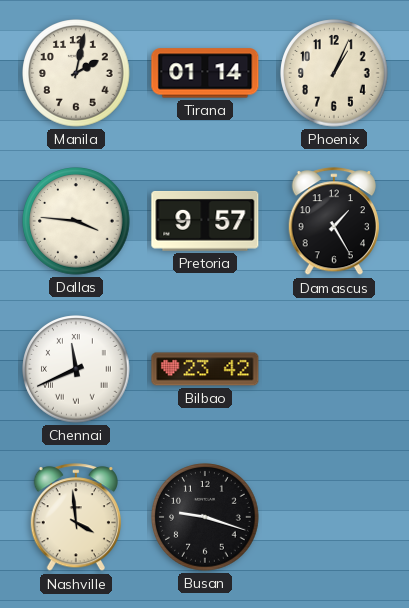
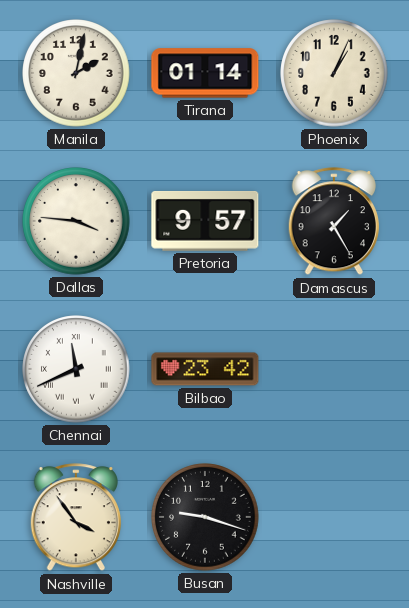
Nashville: 3:59 -> 3:54
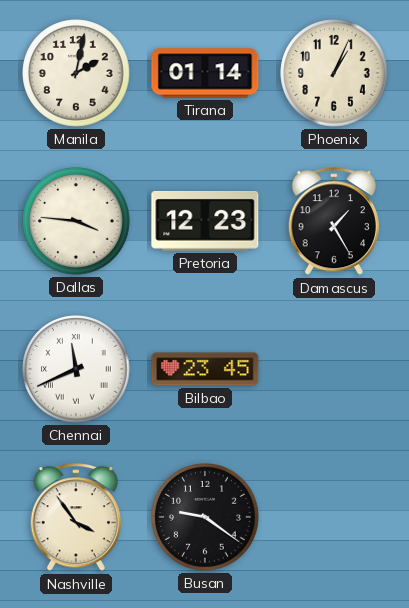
Pretoria: 9:57 -> 12:23
Bilbao: 23:42 -> 23:45
Busan: 9:18 -> 9:21
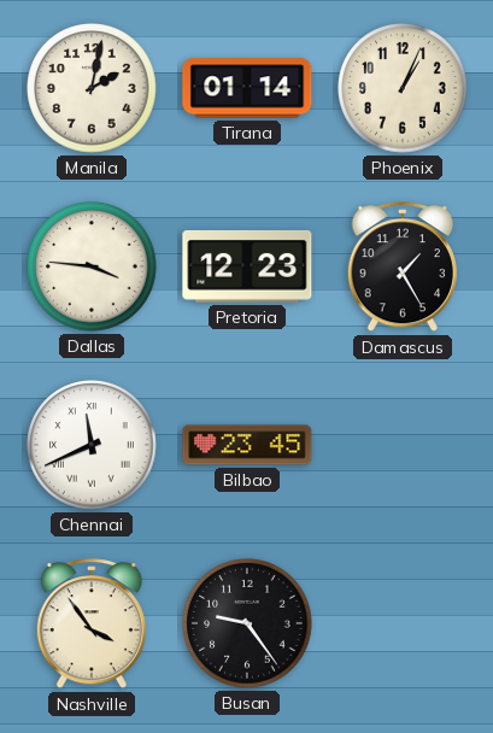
Busan: 9:21 -> 9:24
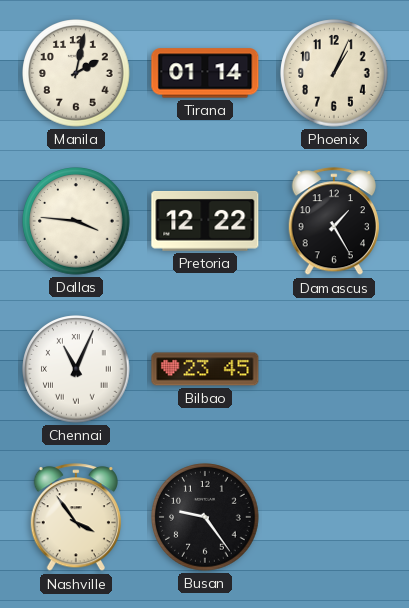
Pretoria: 12:23 -> 12:22
Chennai: 11:41 -> 11:04
